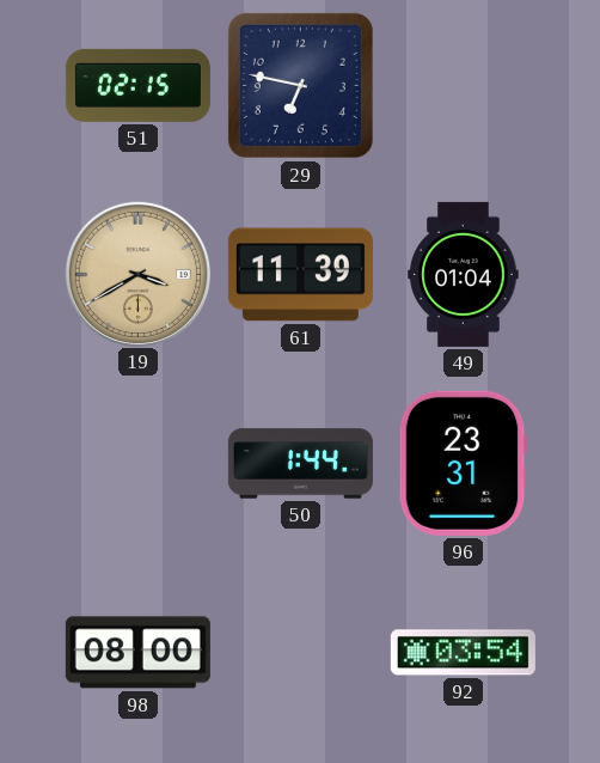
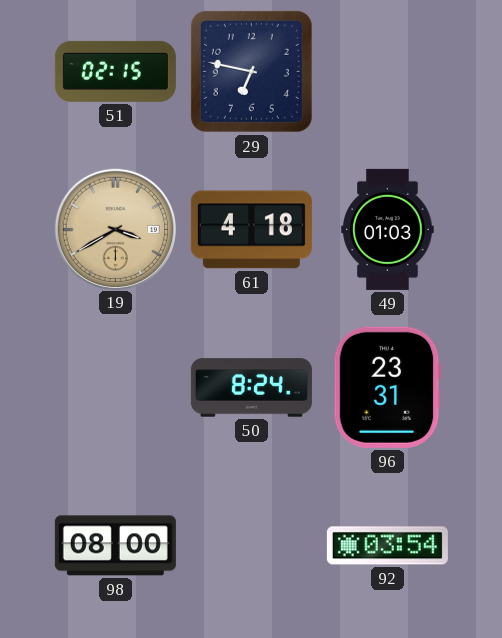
61: 11:39 -> 4:18
49: 01:04 -> 01:03
50: 1:44 -> 8:24
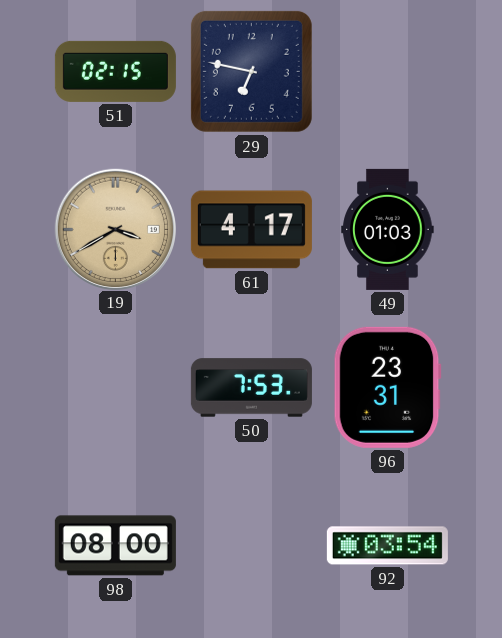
61: 4:18 -> 4:17
50: 8:24 -> 7:53
